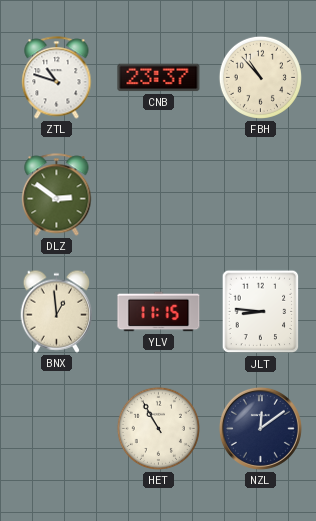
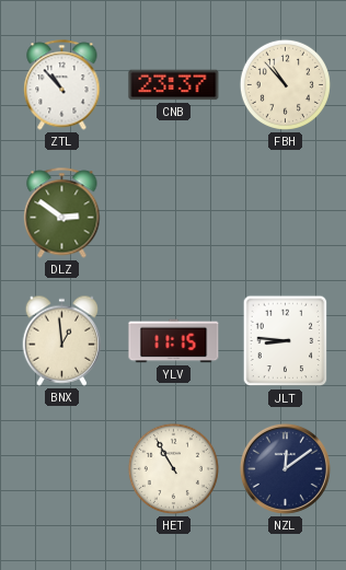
ZTL: 10:48 -> 10:53
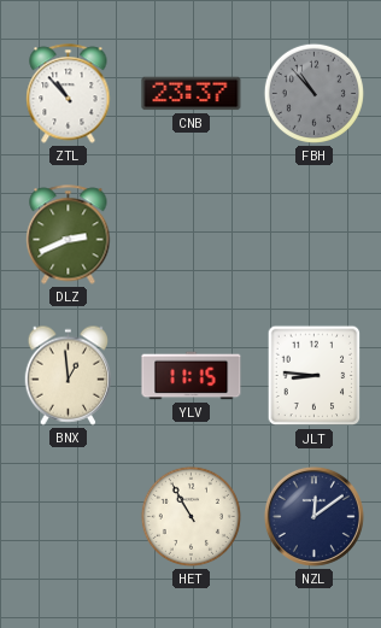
FBH dial: cream -> grey
DLZ: 2:51 -> 2:41
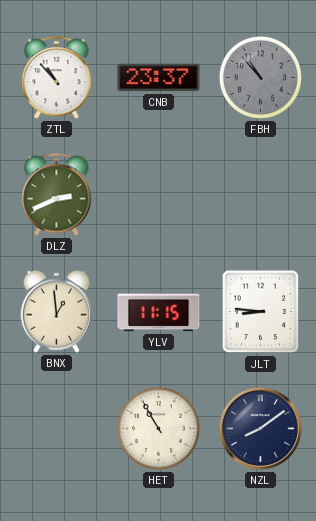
NZL: 12:09 -> 8:09
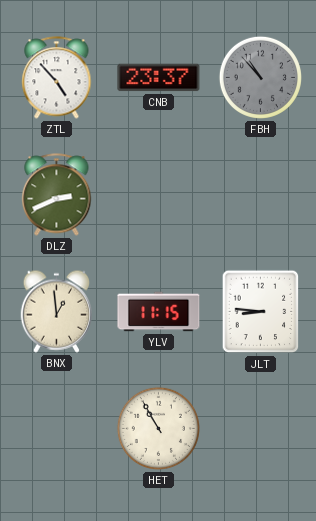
ZTL: 10:53 -> 4:53
NZL: 8:09 -> none
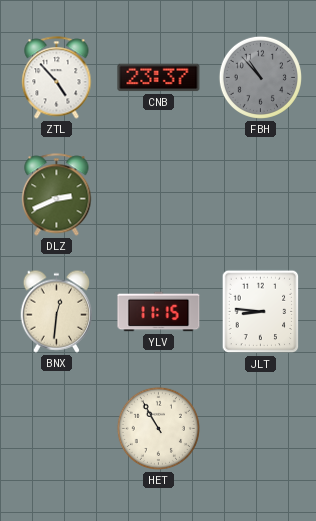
BNX: 12:59 -> 12:31
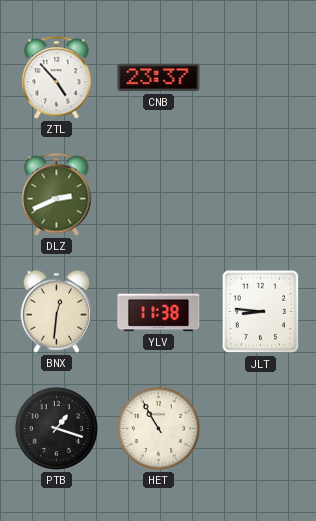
FBH: 10:53 -> none
YLV: 11:15 -> 11:38
PTB: none -> 1:18
